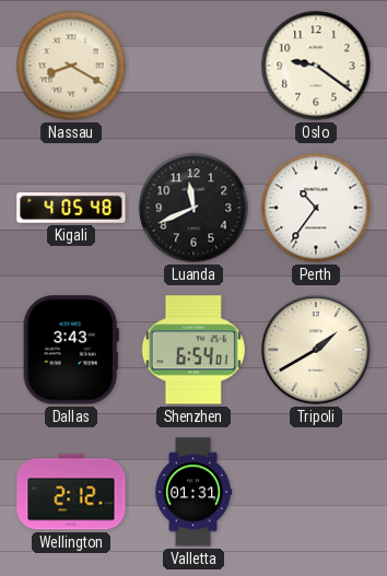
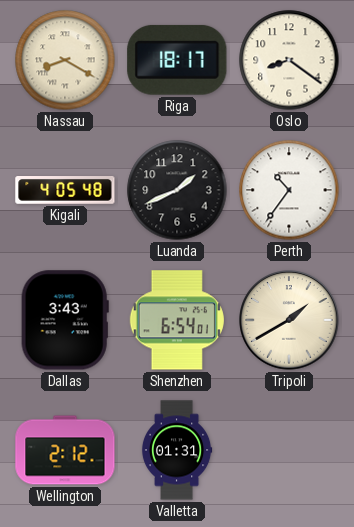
Riga: none -> 18:17
Oslo: 9:21 -> 8:21
Luanda: 11:41 -> 1:41
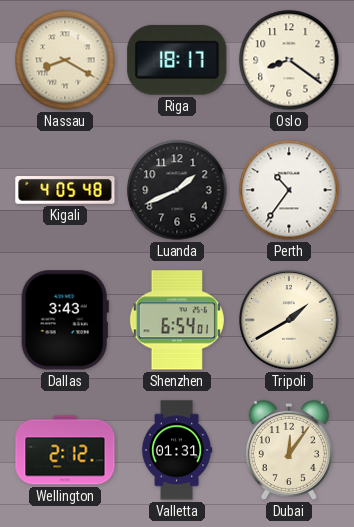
Dubai: none -> 12:06
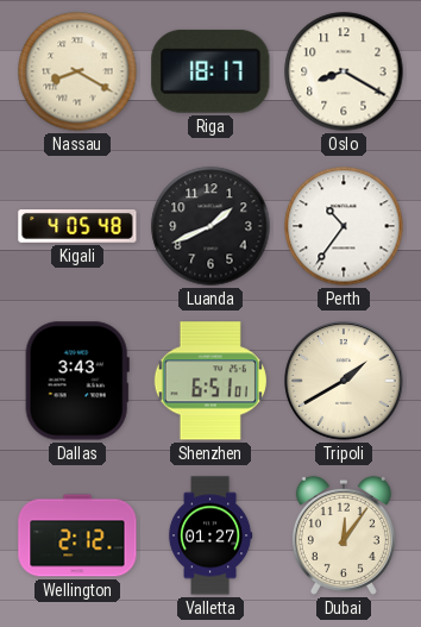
Oslo: 8:21 -> 8:20
Shenzhen: 6:54 -> 6:51
Valletta: 01:31 -> 01:27
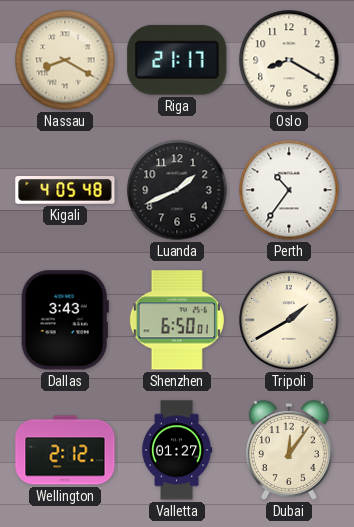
Riga: 18:17 -> 21:17
Shenzhen: 6:51 -> 6:50
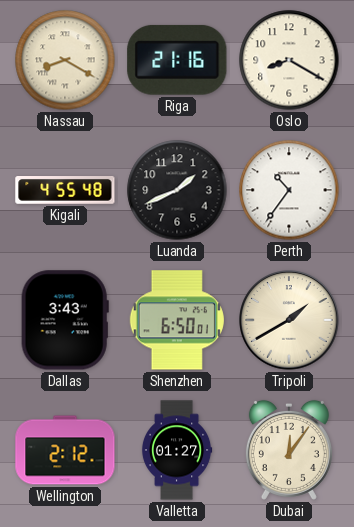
Riga: 21:17 -> 21:16
Kigali: 4:05 -> 4:55
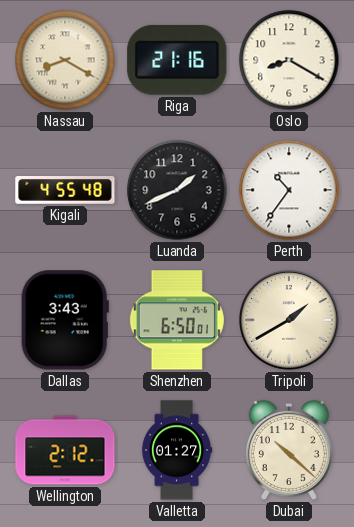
Dubai: 12:06 -> 10:22
